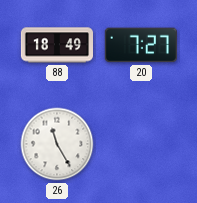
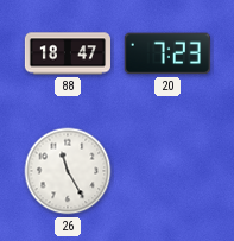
88: 18:49 -> 18:47
20: 7:27 -> 7:23
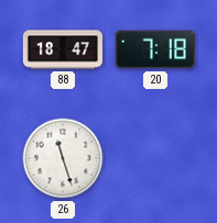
20: 7:23 -> 7:18
26: 11:25 -> 11:27
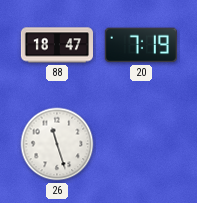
20: 7:18 -> 7:19
